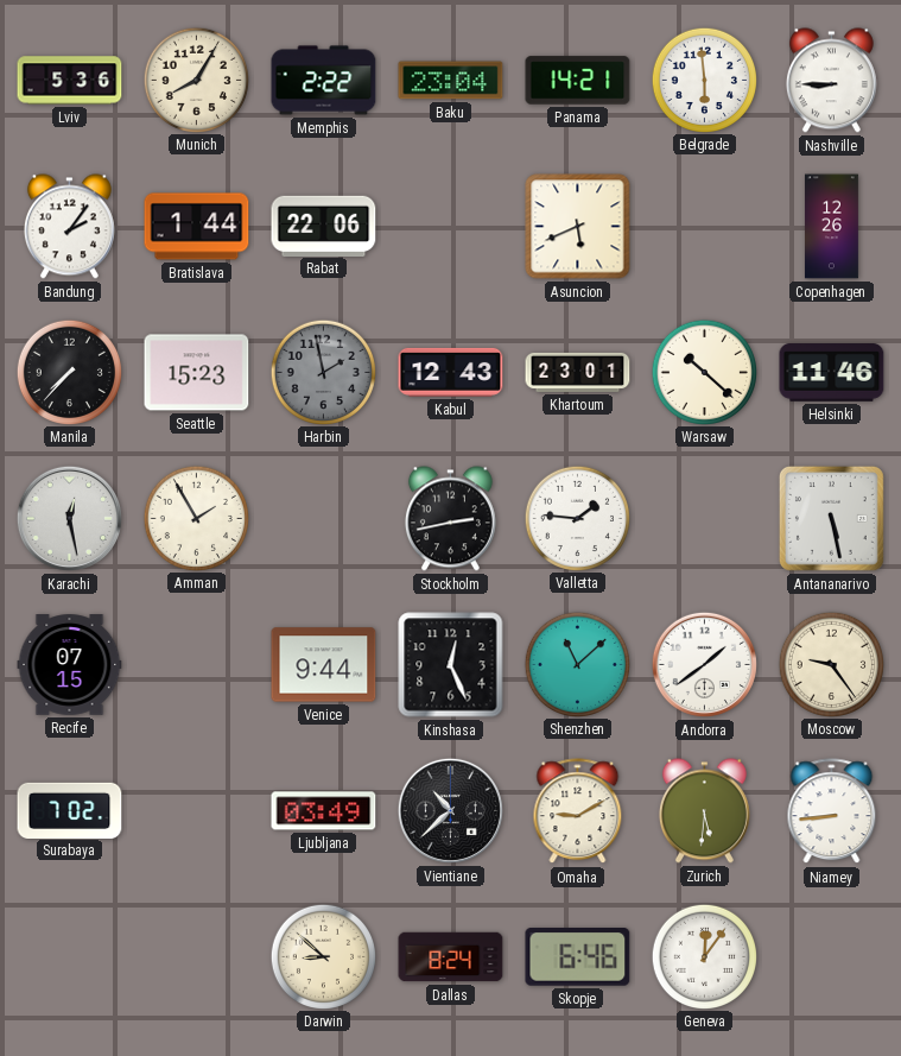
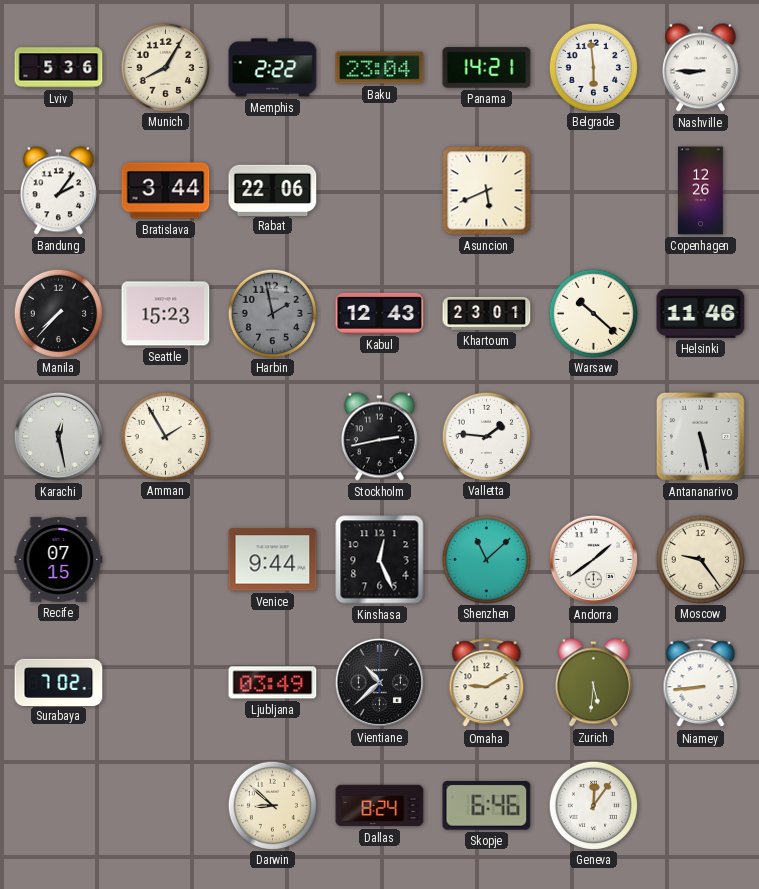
Bratislava: 1:44 -> 3:44
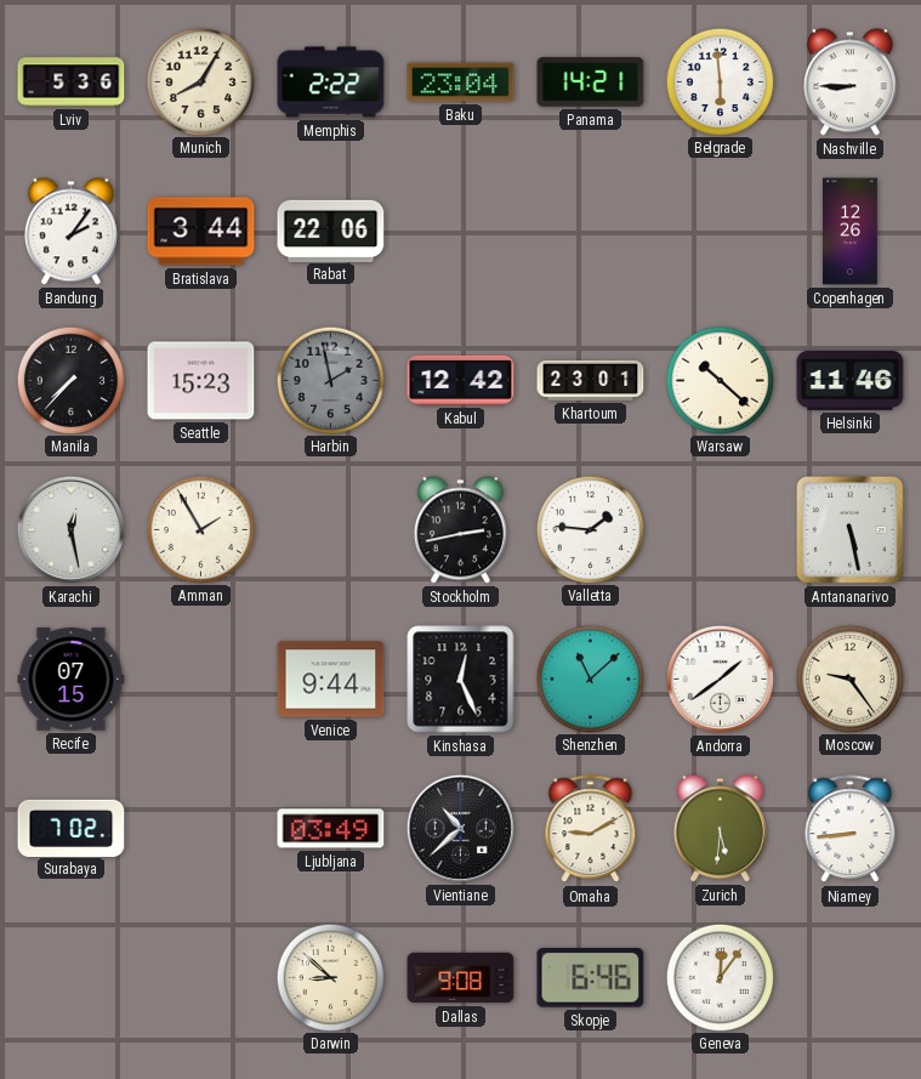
Asuncion: 5:41 -> none
Kabul: 12:43 -> 12:42
Dallas: 8:24 -> 9:08
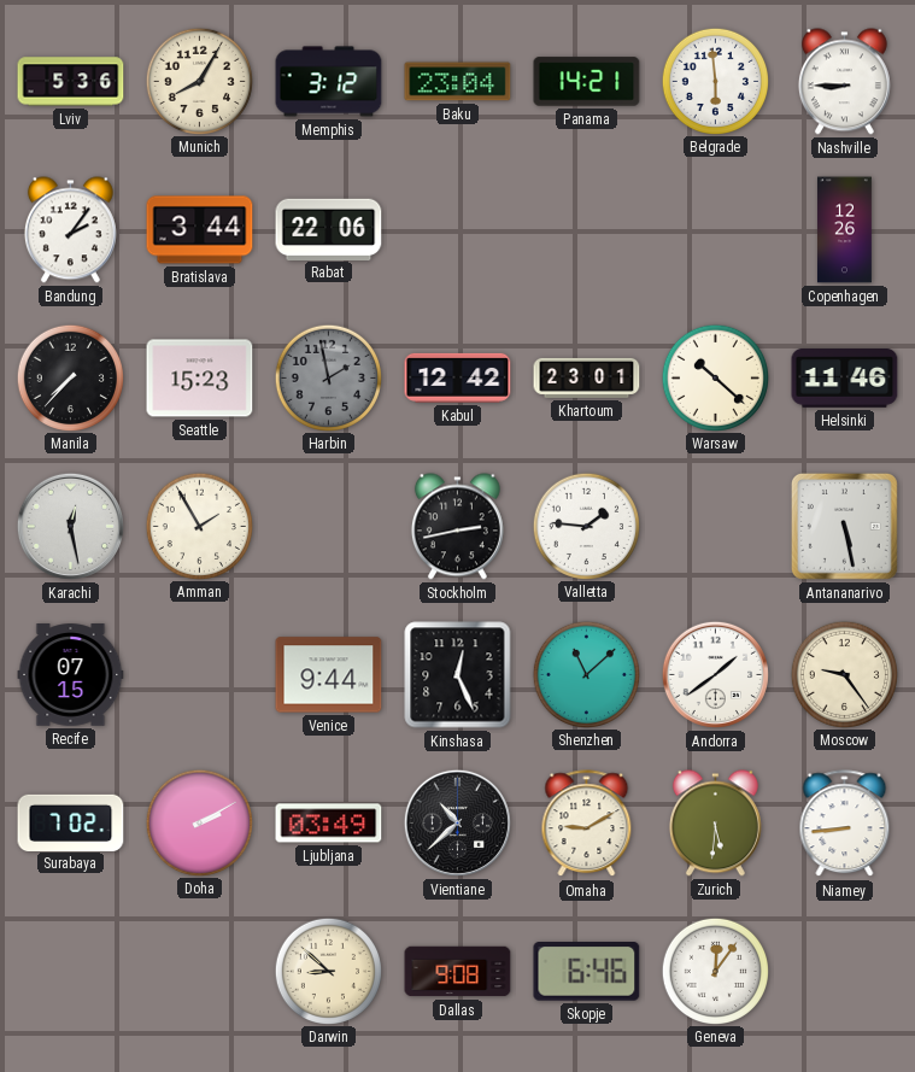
Memphis: 2:22 -> 3:12
Doha: none -> 2:10
